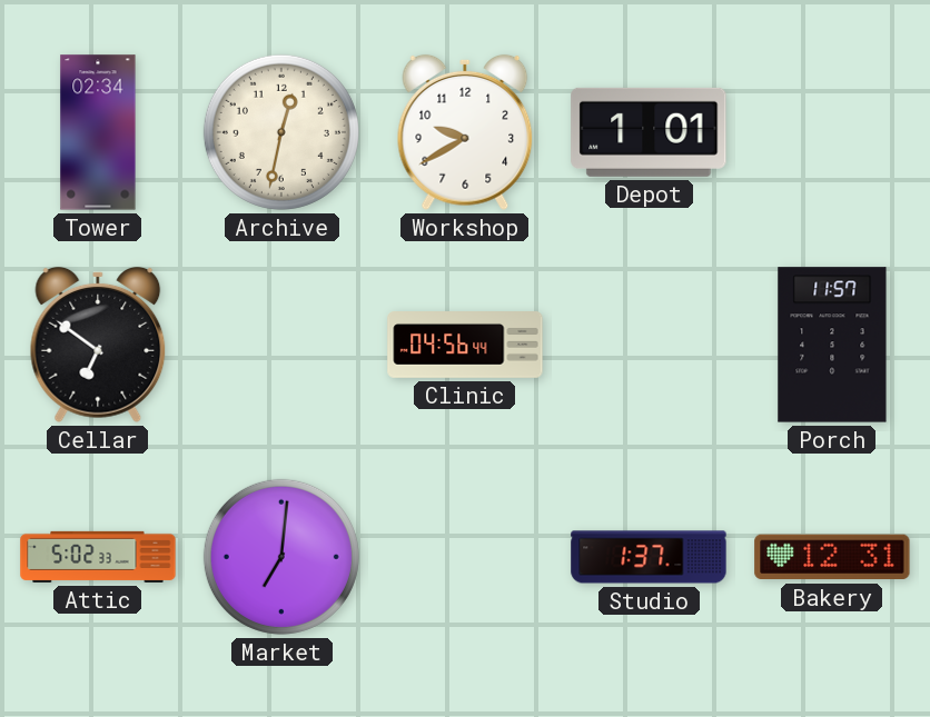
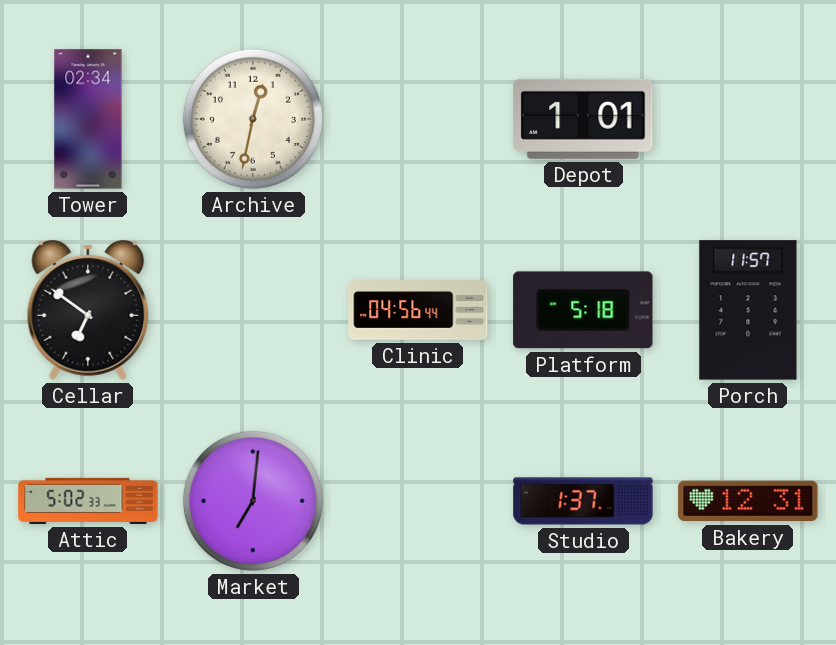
Workshop: 9:40 -> none
Platform: none -> 5:18
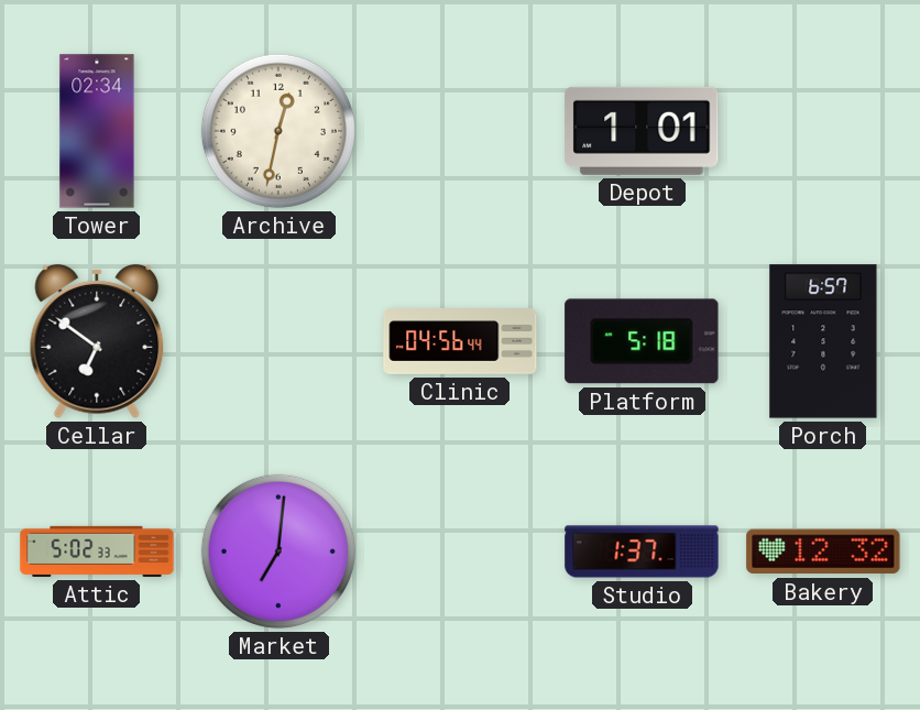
Porch: 11:57 -> 6:57
Bakery: 12:31 -> 12:32
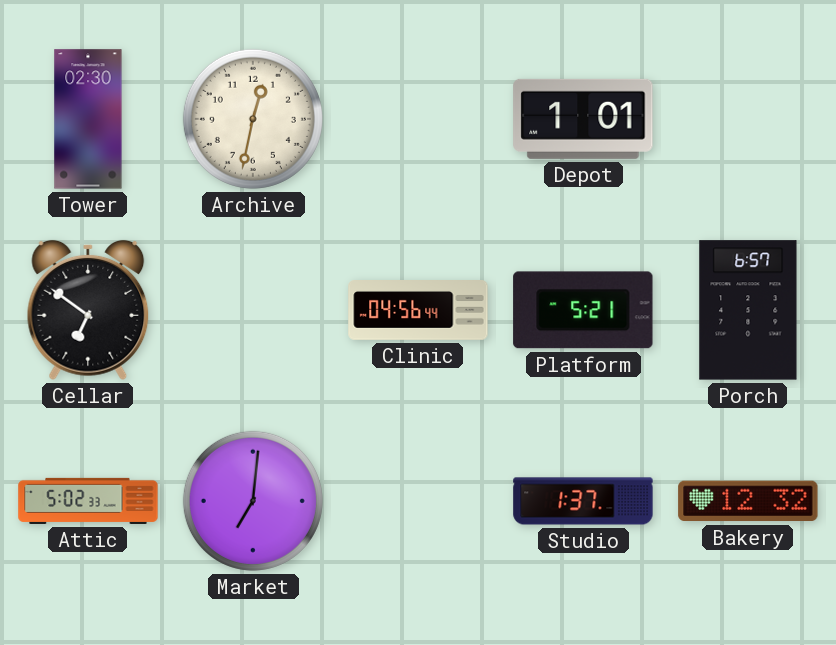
Tower: 02:34 -> 02:30
Platform: 5:18 -> 5:21
